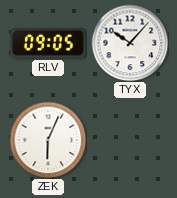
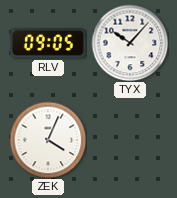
ZEK: 6:04 -> 4:04
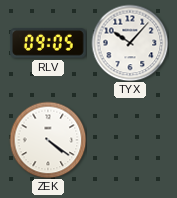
ZEK: 4:04 -> 4:21
